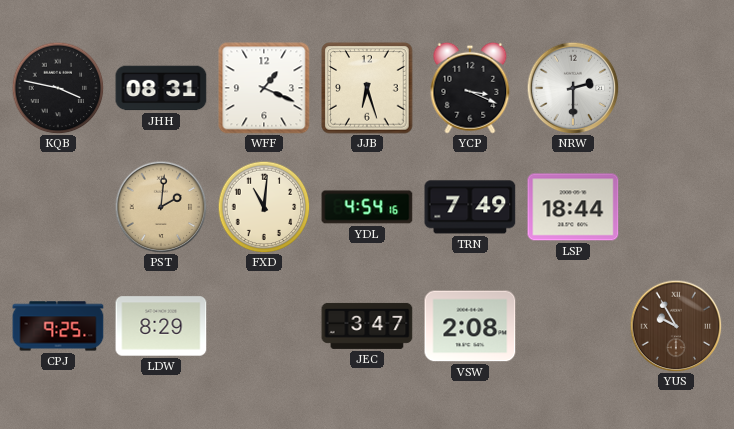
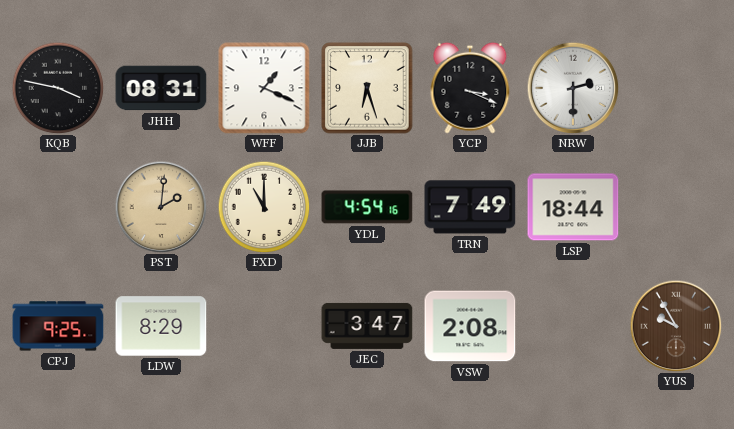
FXD: 11:01 -> 11:00
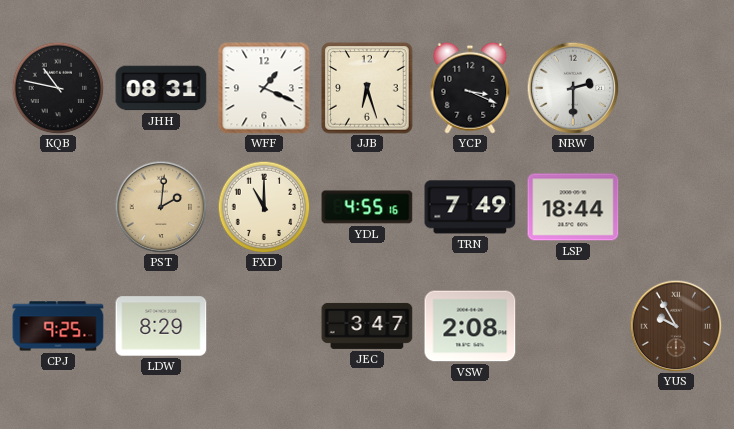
KQB: 3:47 -> 10:47
YDL: 4:54 -> 4:55
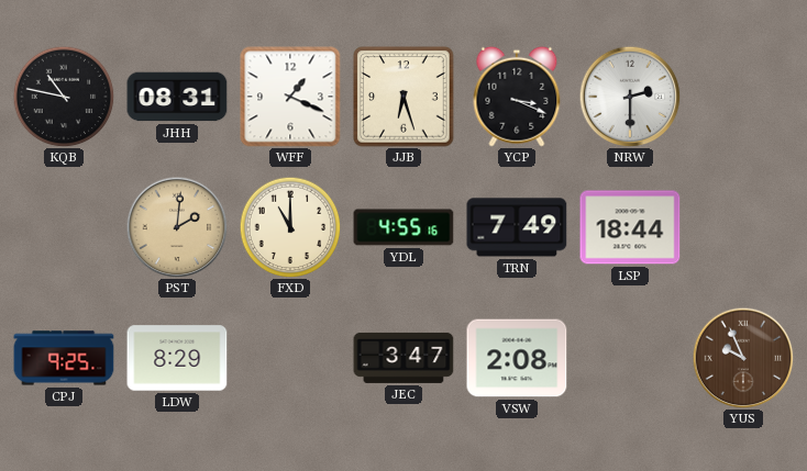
YUS: 9:55 -> 9:56
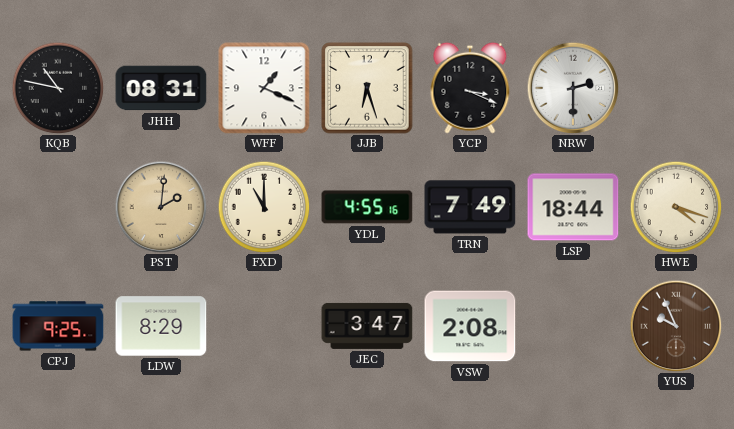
HWE: none -> 4:18
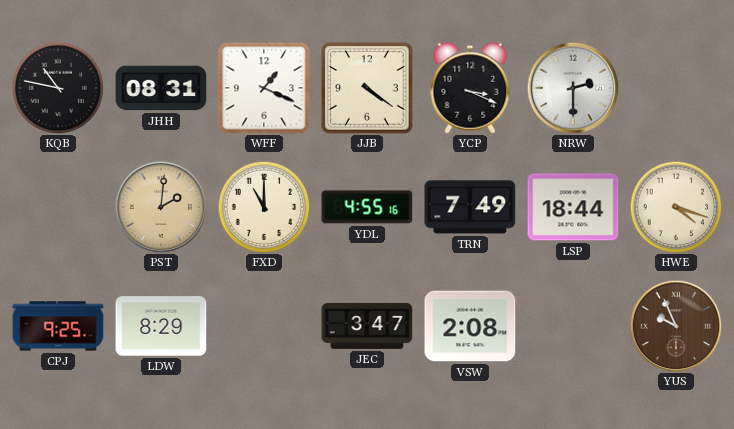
JJB: 6:27 -> 4:21
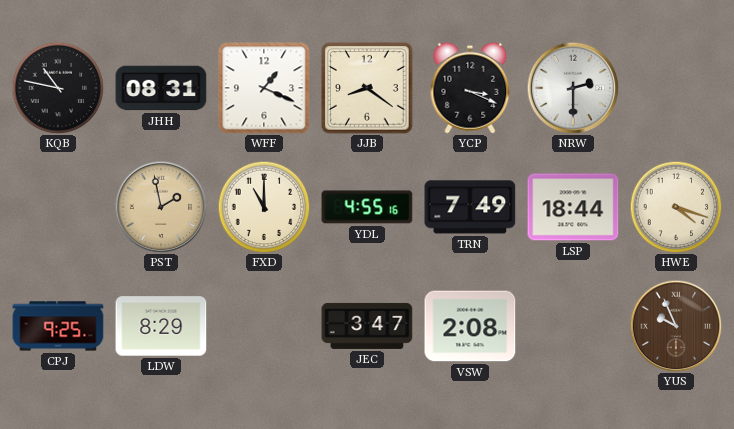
JJB: 4:21 -> 8:21
PST: 2:01 -> 1:58
